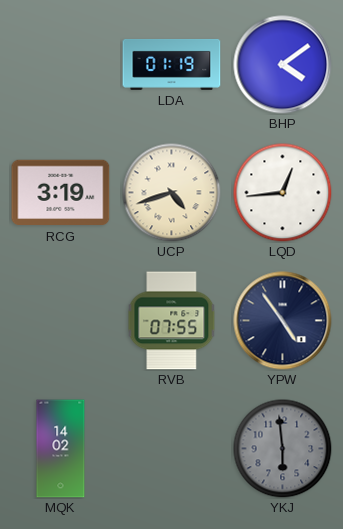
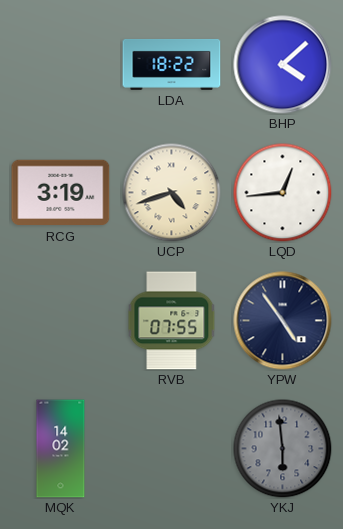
LDA: 01:19 -> 18:22
BHP: 4:09 -> 4:08
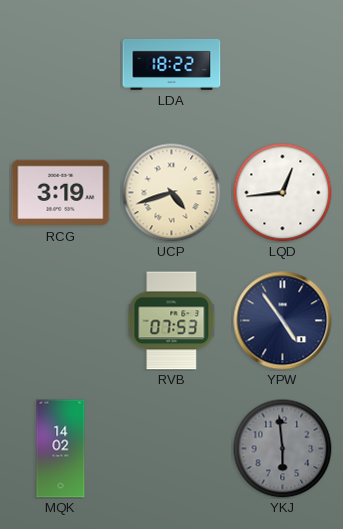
BHP: 4:08 -> none
RVB: 07:55 -> 07:53
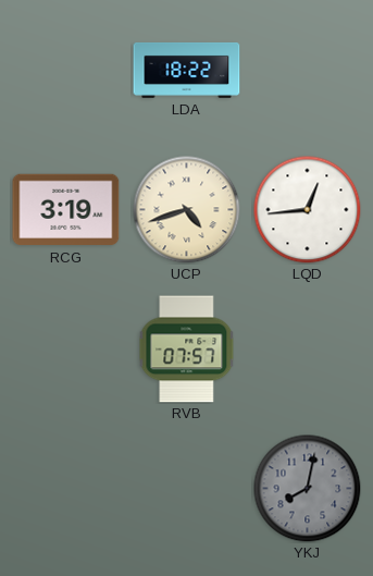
RVB: 07:53 -> 07:57
YPW: 4:54 -> none
MQK: 14:02 -> none
YKJ: 5:59 -> 8:02
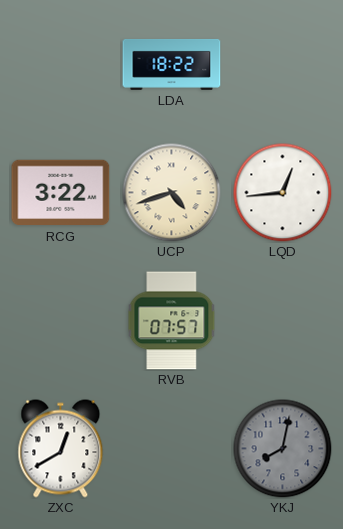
RCG: 3:19 -> 3:22
ZXC: none -> 12:40
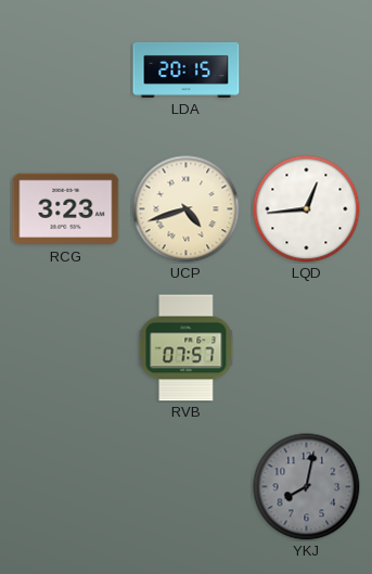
LDA: 18:22 -> 20:15
RCG: 3:22 -> 3:23
ZXC: 12:40 -> none
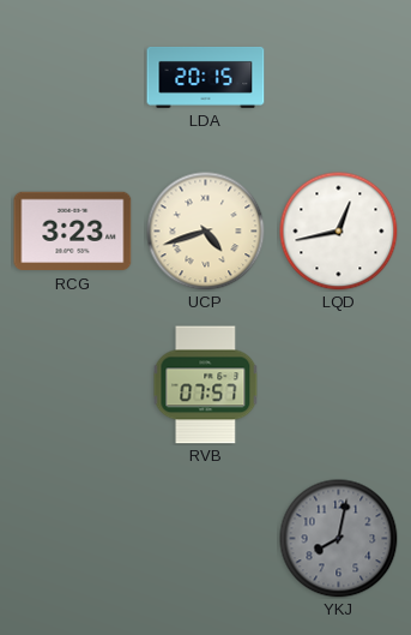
LQD: 12:44 -> 12:43
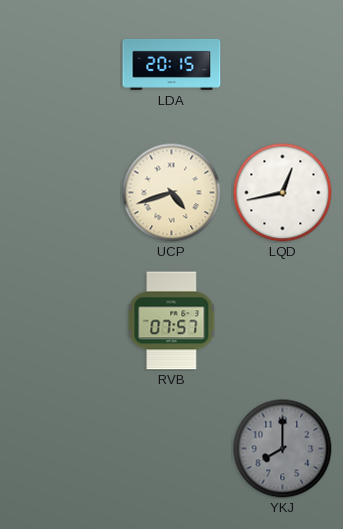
RCG: 3:23 -> none
YKJ: 8:02 -> 8:00
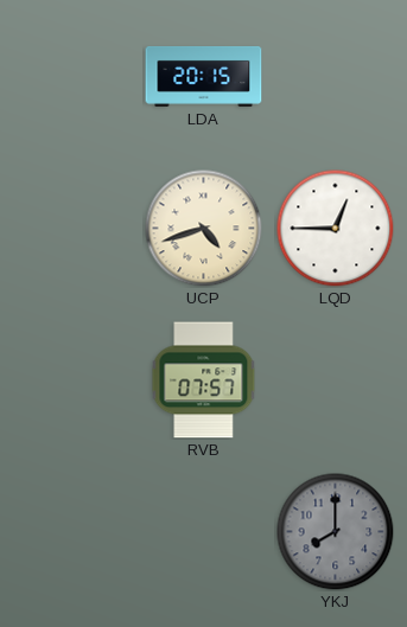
LQD: 12:43 -> 12:45
